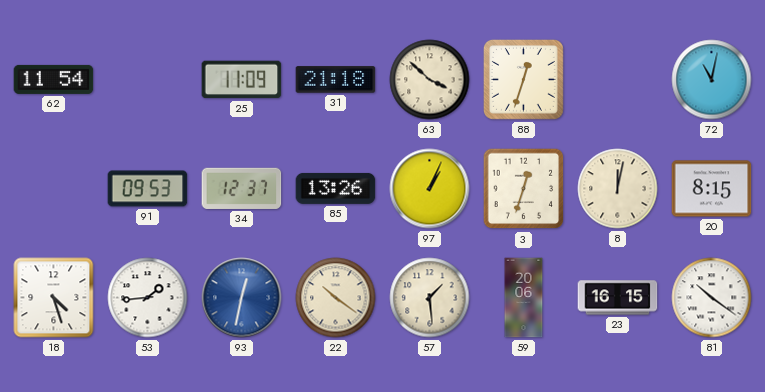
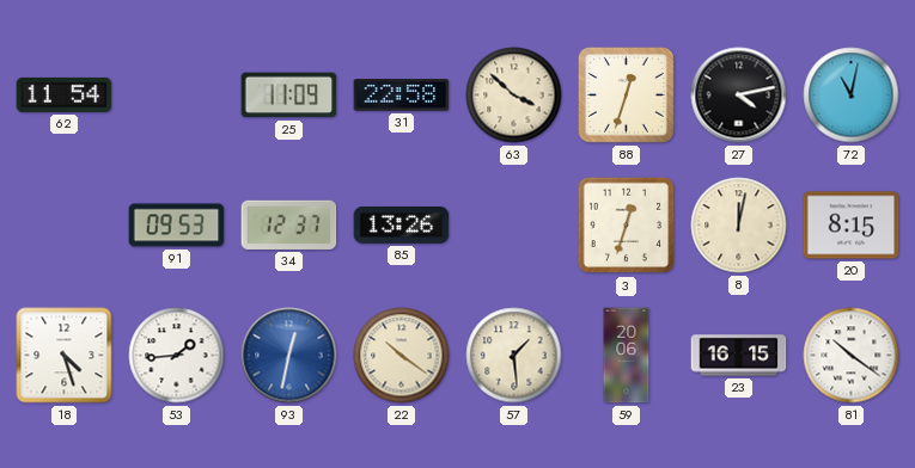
31: 21:18 -> 22:58
27: none -> 4:13
97: 1:04 -> none
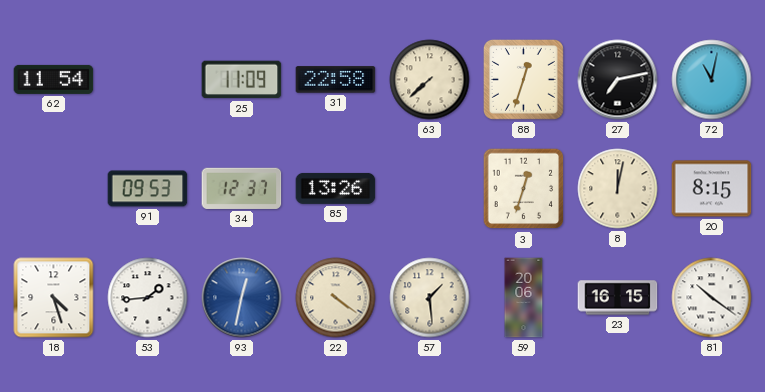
63: 3:52 -> 7:38
27: 4:13 -> 7:13
22: 10:21 -> 4:21
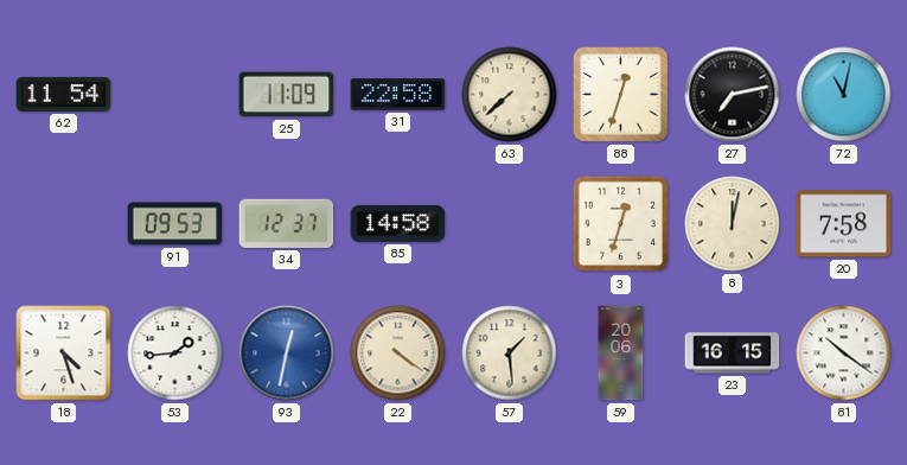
85: 13:26 -> 14:58
20: 8:15 -> 7:58
